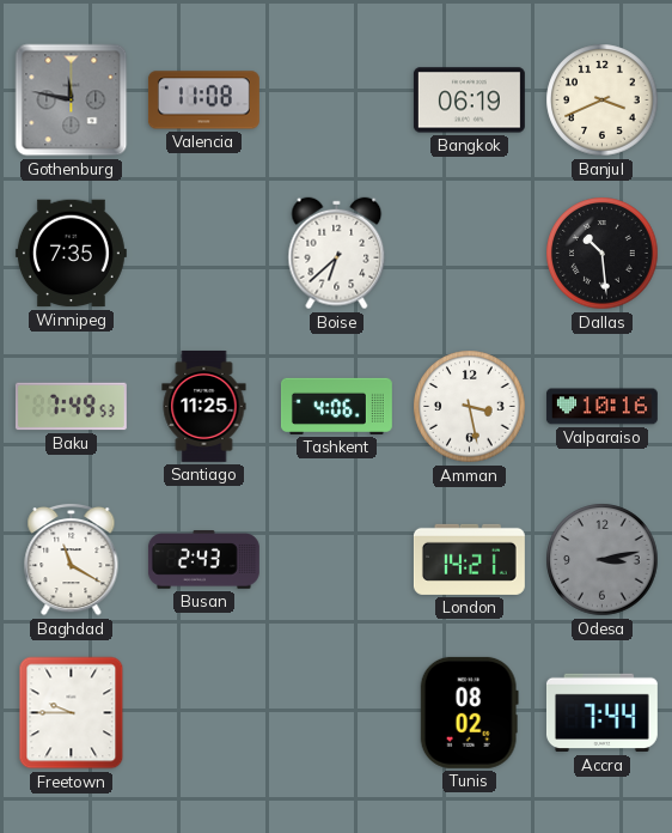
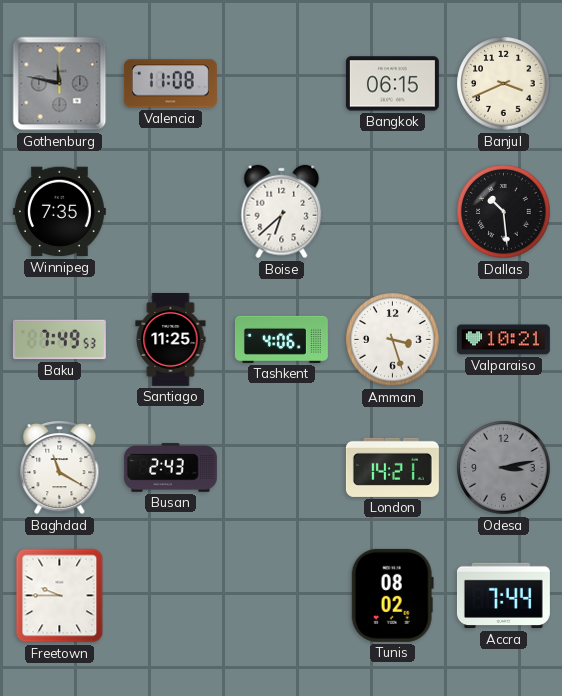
Bangkok: 06:19 -> 06:15
Amman: 3:28 -> 3:27
Valparaiso: 10:16 -> 10:21
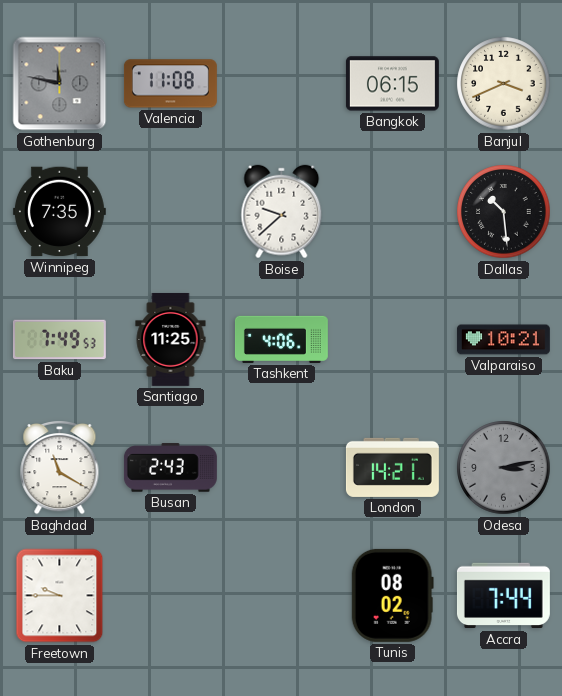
Boise: 6:38 -> 9:38
Amman: 3:27 -> none
